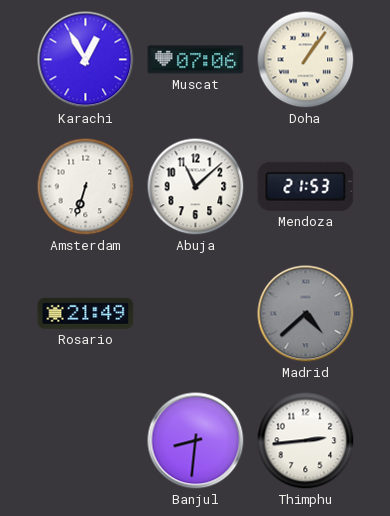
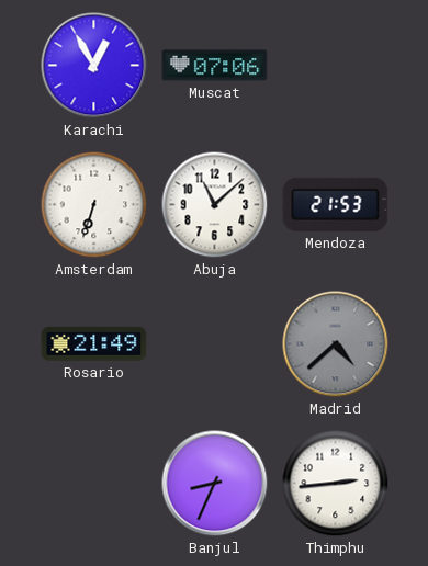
Doha: 1:06 -> none
Banjul: 8:31 -> 8:34
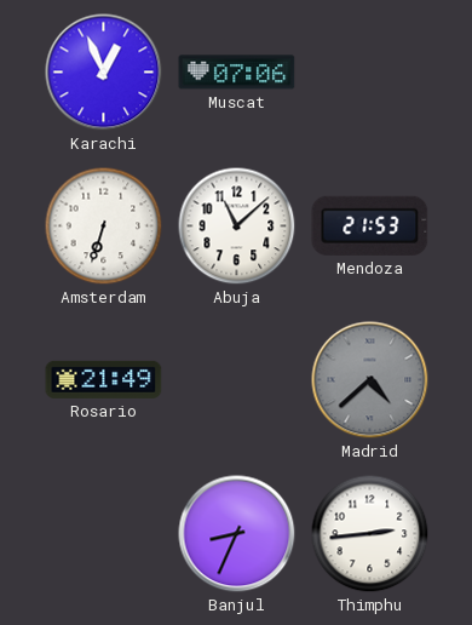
Karachi: 12:55 -> 12:56
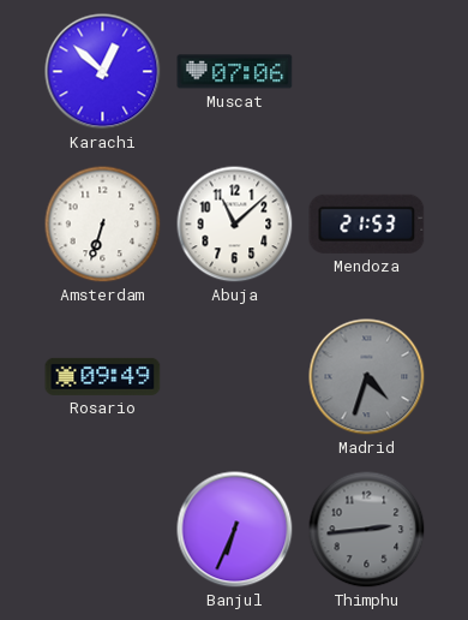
Karachi: 12:56 -> 12:52
Rosario: 21:49 -> 09:49
Madrid: 4:38 -> 4:33
Banjul: 8:34 -> 6:34
Thimphu dial: white -> grey
